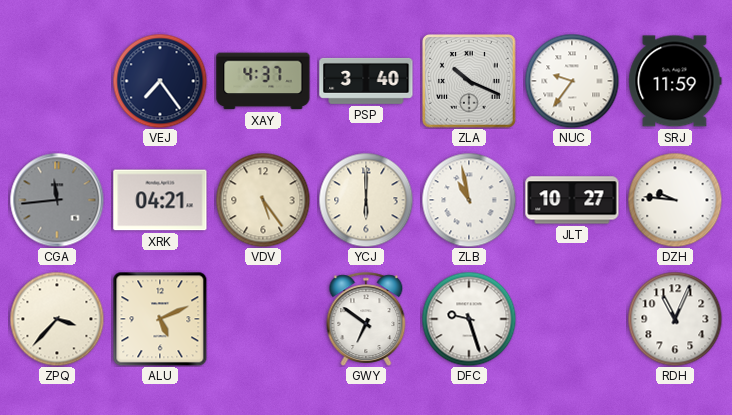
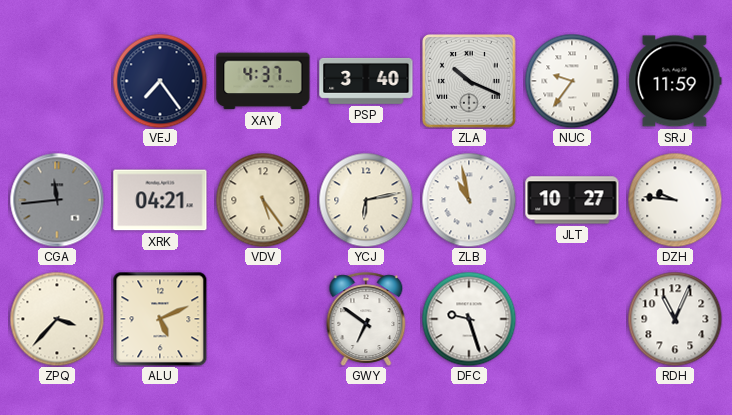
YCJ: 6:00 -> 6:13
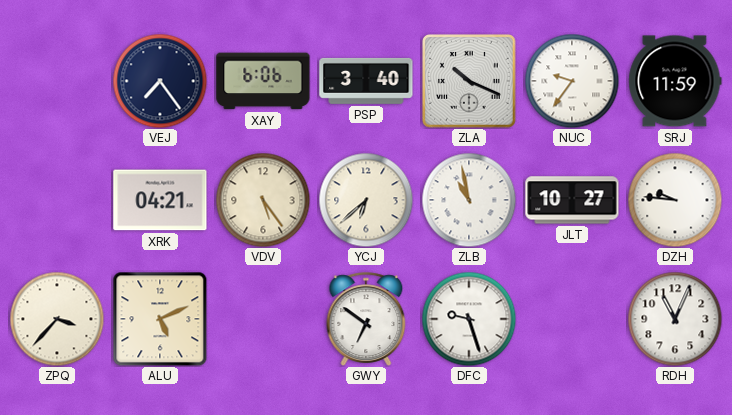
XAY: 4:37 -> 6:06
CGA: 11:44 -> none
YCJ: 6:13 -> 6:38
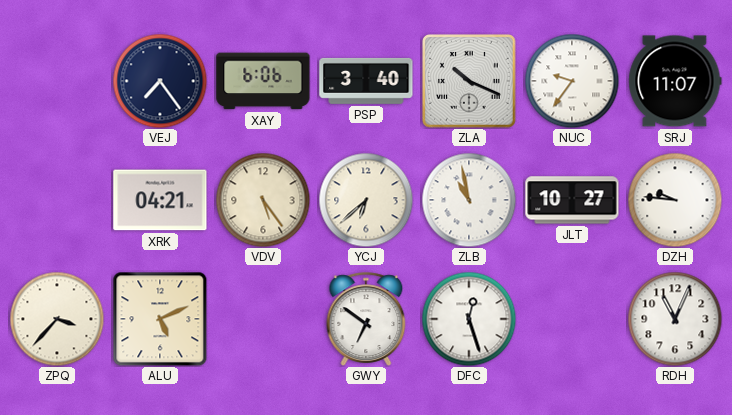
SRJ: 11:59 -> 11:07
DFC: 9:27 -> 12:27
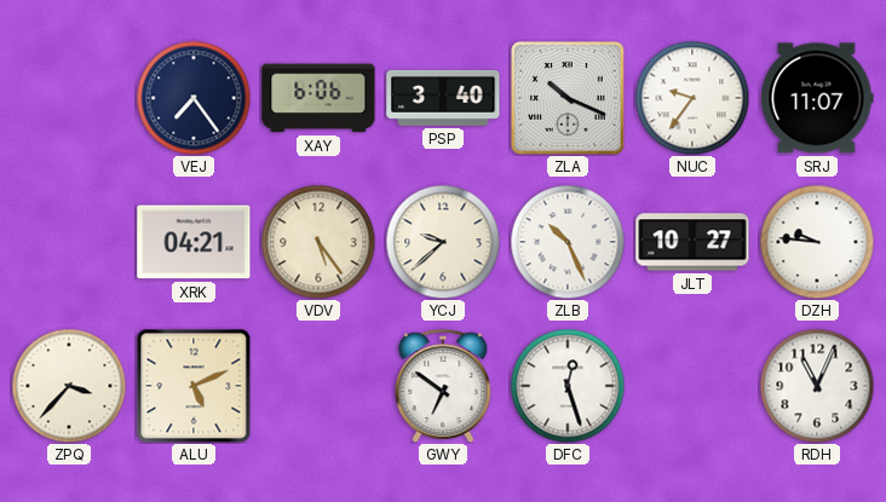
YCJ: 6:38 -> 9:38
ZLB: 10:58 -> 10:26
